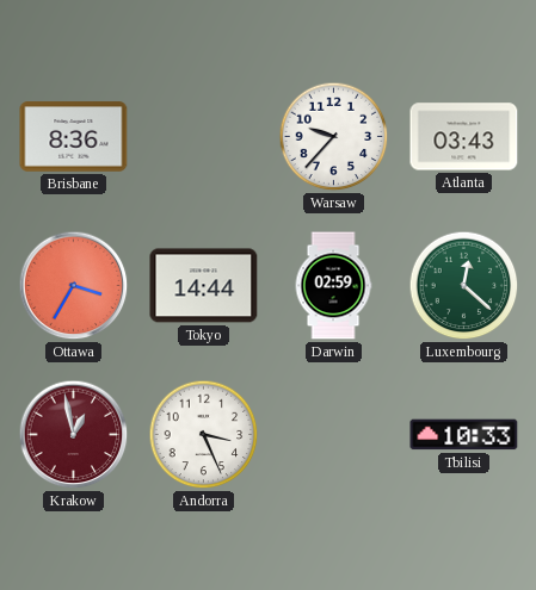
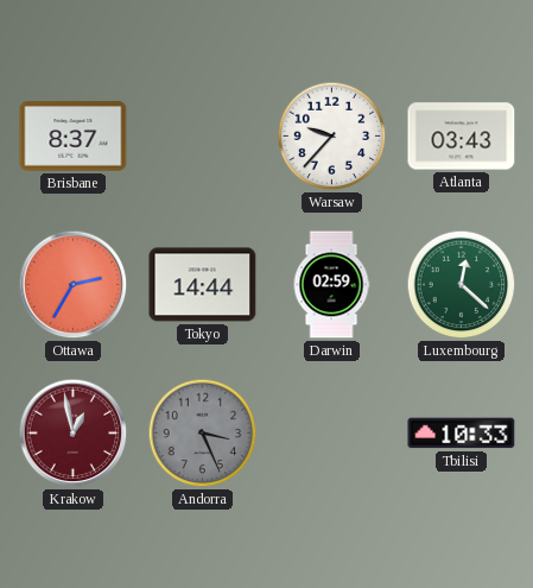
Brisbane: 8:36 -> 8:37
Ottawa: 3:35 -> 2:35
Andorra dial: white -> grey
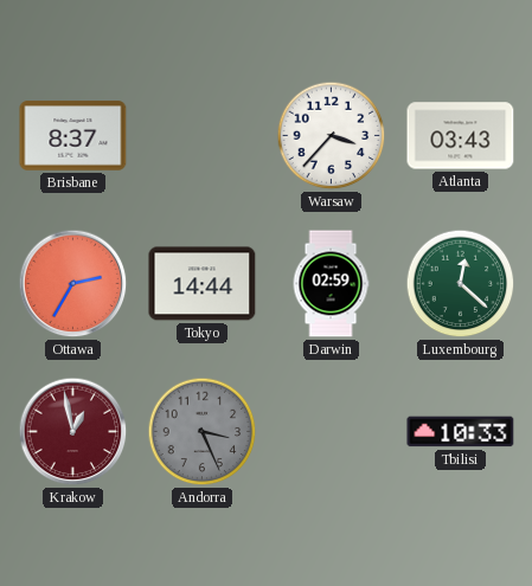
Warsaw: 9:37 -> 3:37
